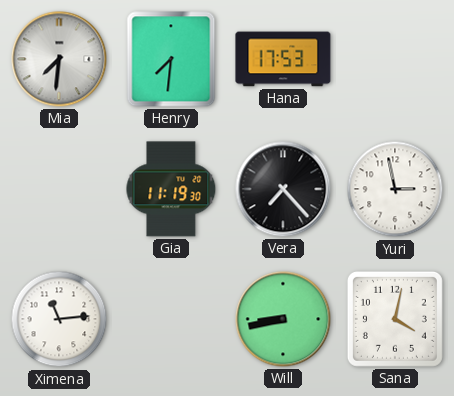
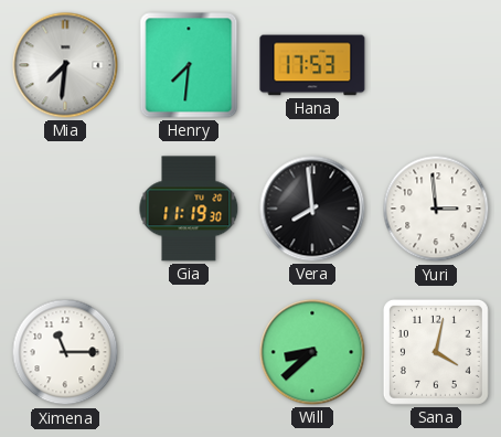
Vera: 7:23 -> 7:59
Yuri: 2:58 -> 2:59
Ximena: 11:14 -> 11:15
Will: 8:43 -> 8:38
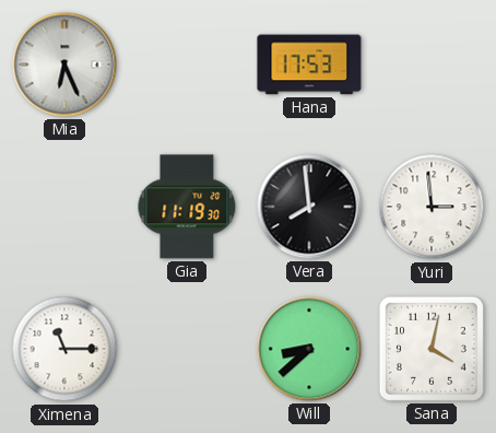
Mia: 7:31 -> 6:26
Henry: 7:31 -> none
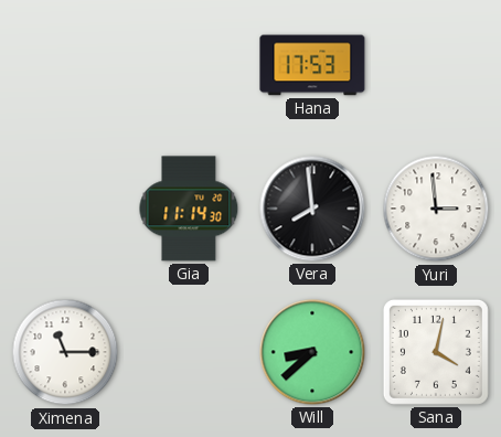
Mia: 6:26 -> none
Gia: 11:19 -> 11:14
